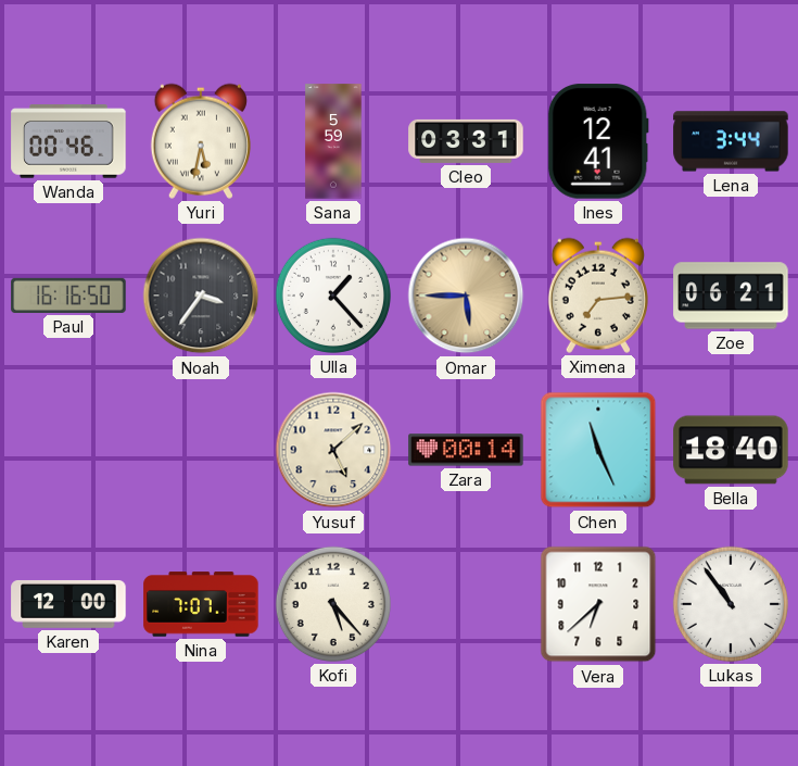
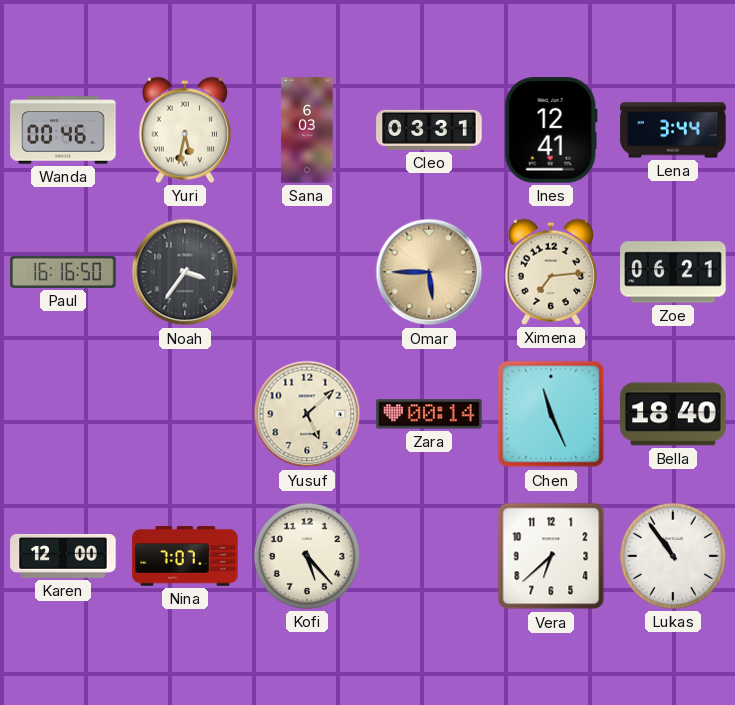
Sana: 5:59 -> 6:03
Ulla: 1:23 -> none
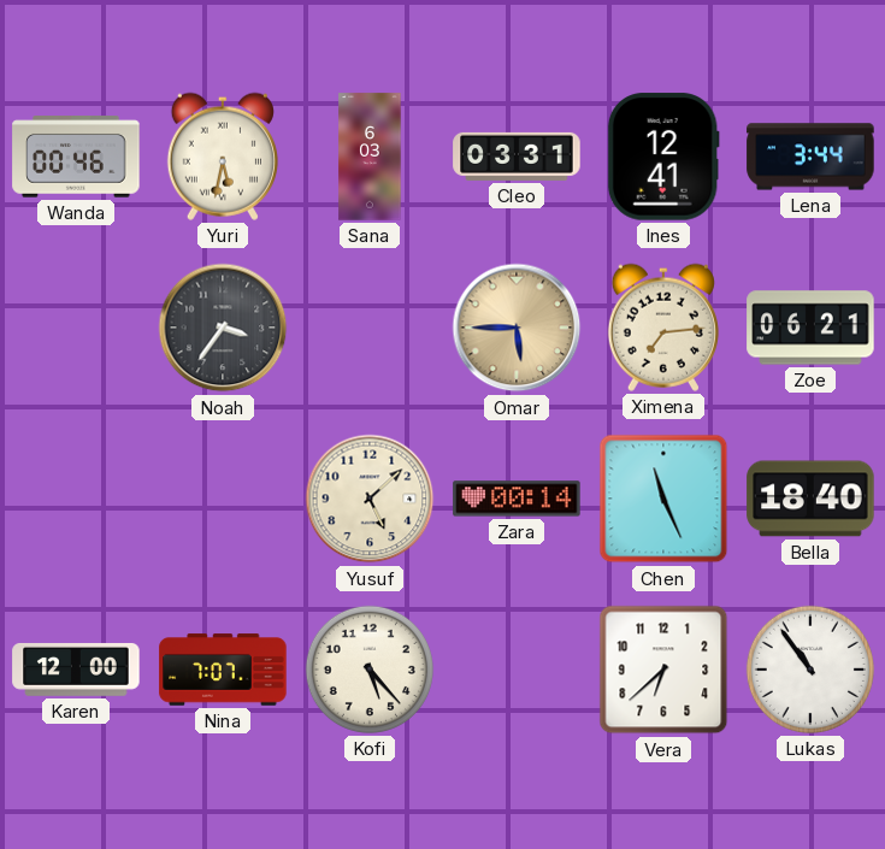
Paul: 16:16 -> none
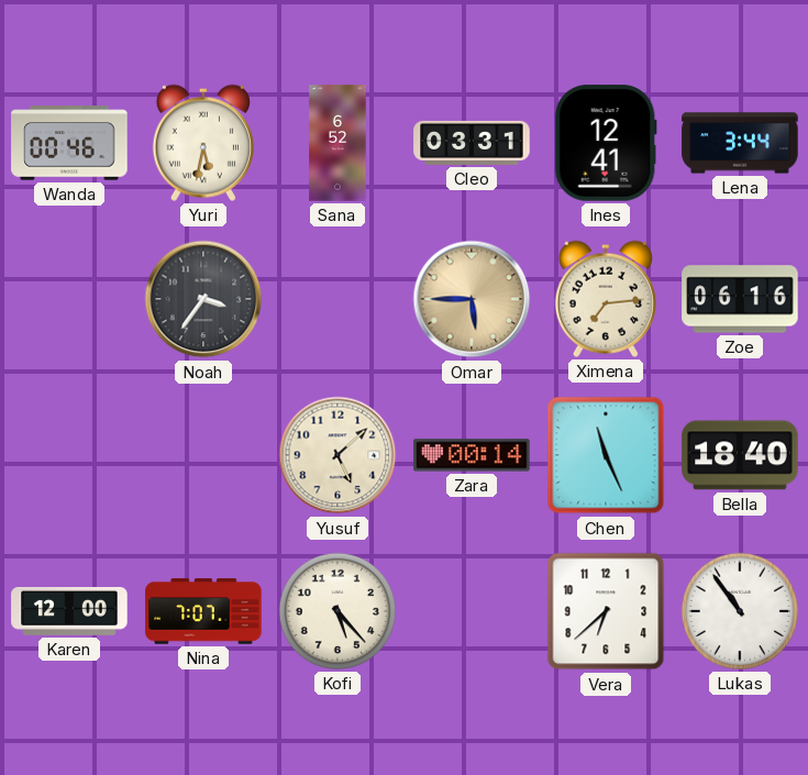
Sana: 6:03 -> 6:52
Zoe: 06:21 -> 06:16
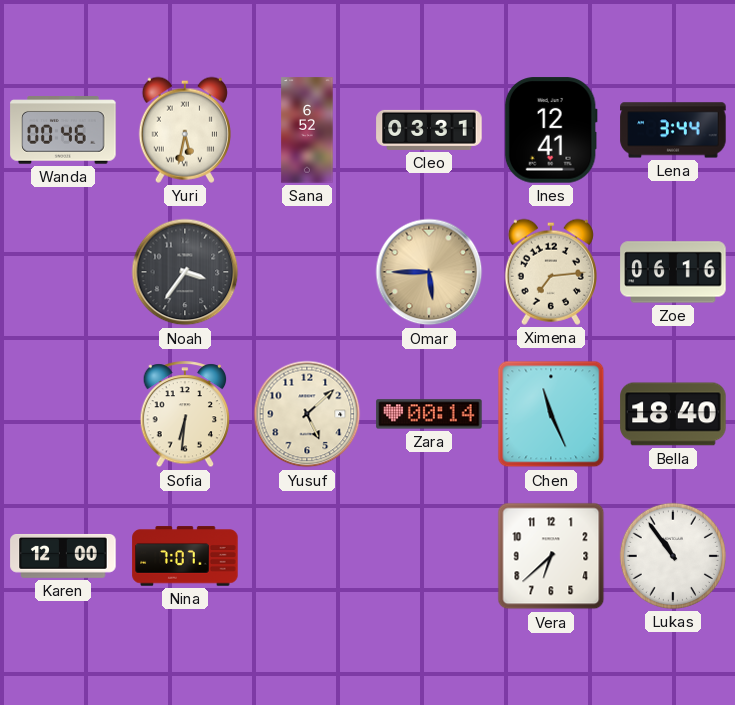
Sofia: none -> 6:31
Kofi: 5:23 -> none
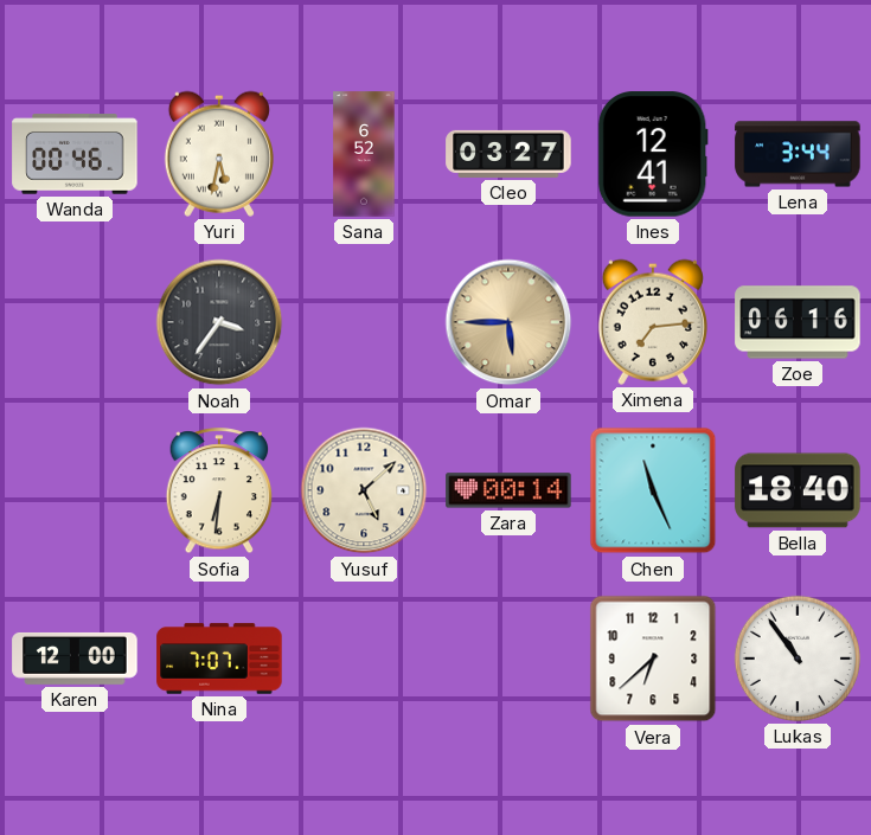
Cleo: 03:31 -> 03:27
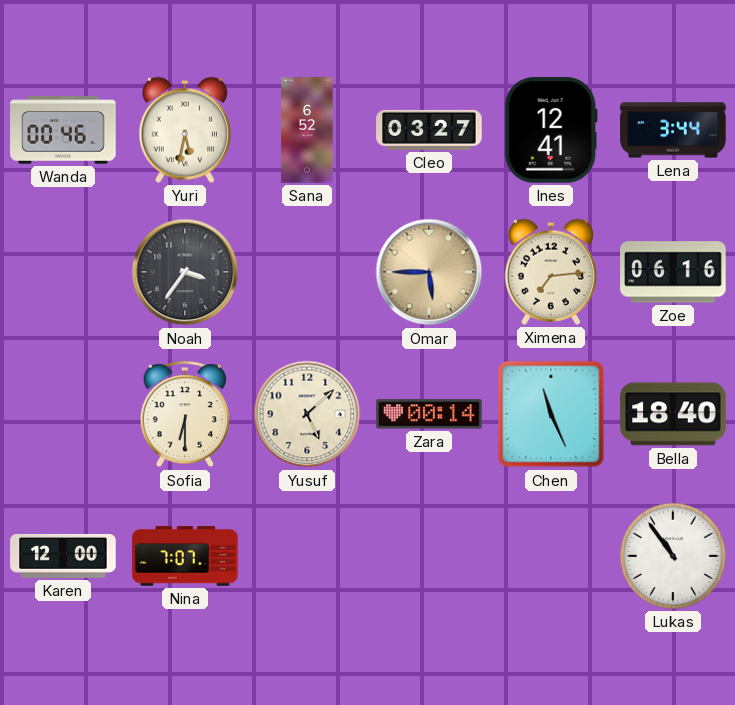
Sofia: 6:31 -> 6:30
Vera: 6:38 -> none
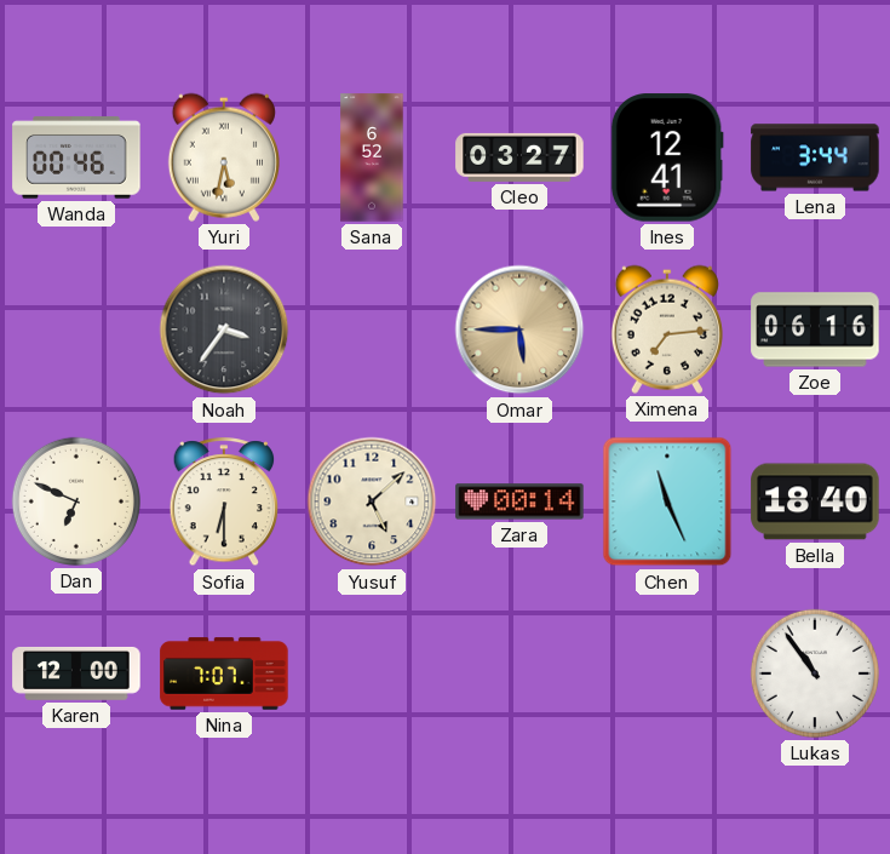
Dan: none -> 6:49
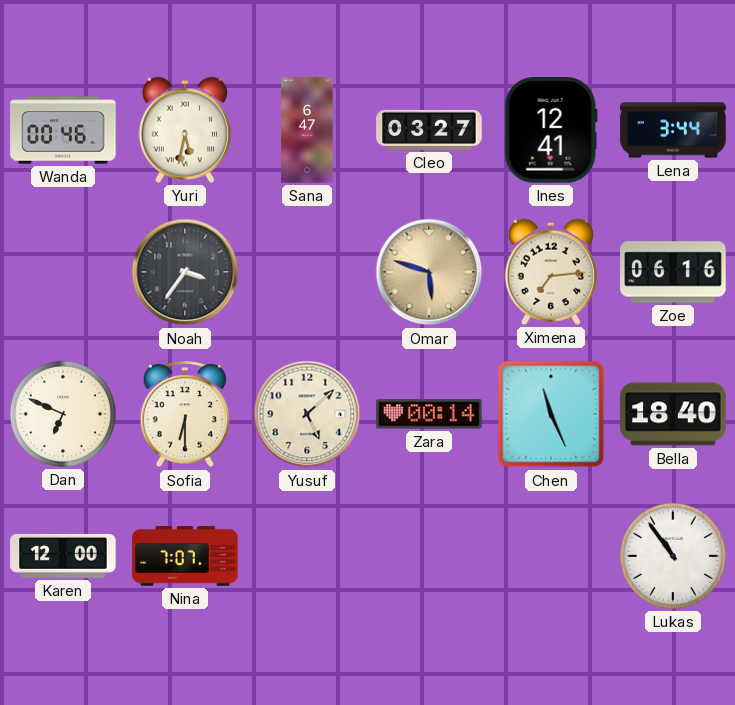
Sana: 6:52 -> 6:47
Omar: 5:45 -> 5:48
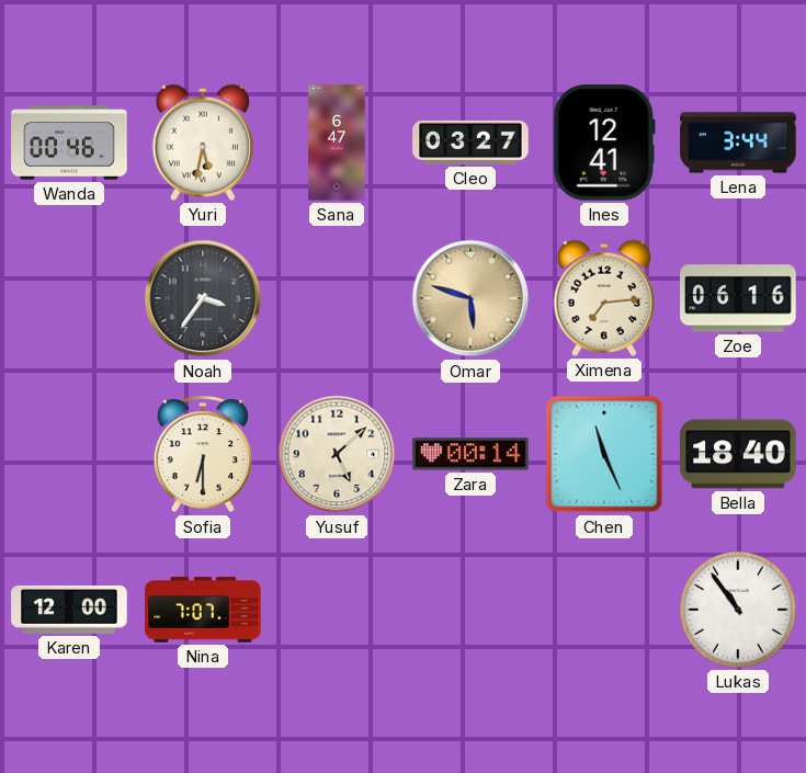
Dan: 6:49 -> none
